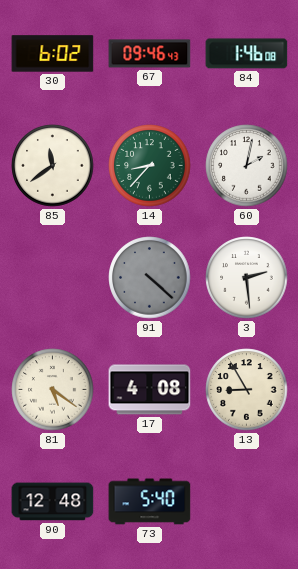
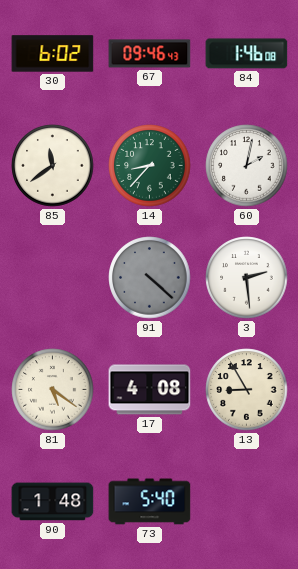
90: 12:48 -> 1:48
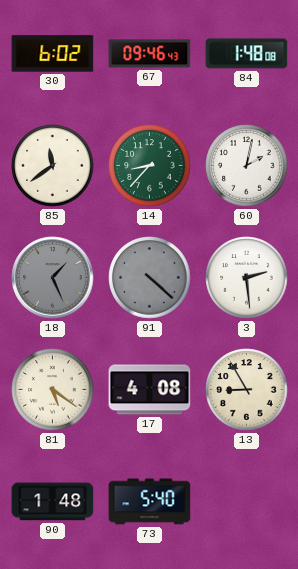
84: 1:46 -> 1:48
18: none -> 1:26
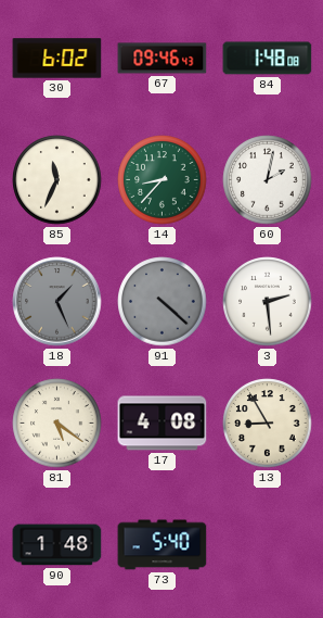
85: 11:39 -> 11:34
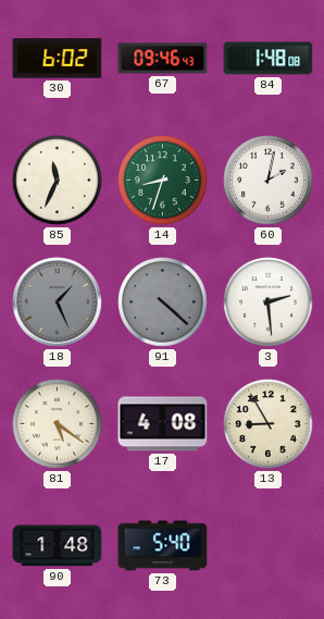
14: 8:37 -> 8:33
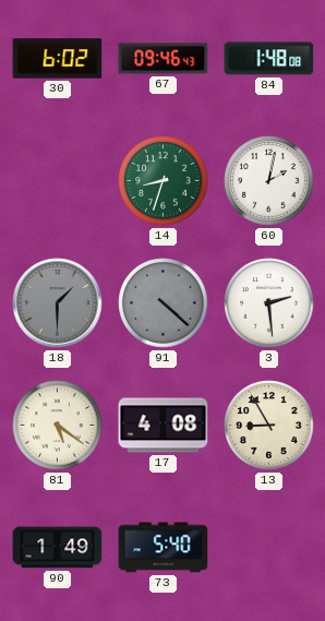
85: 11:34 -> none
18: 1:26 -> 1:30
90: 1:48 -> 1:49
